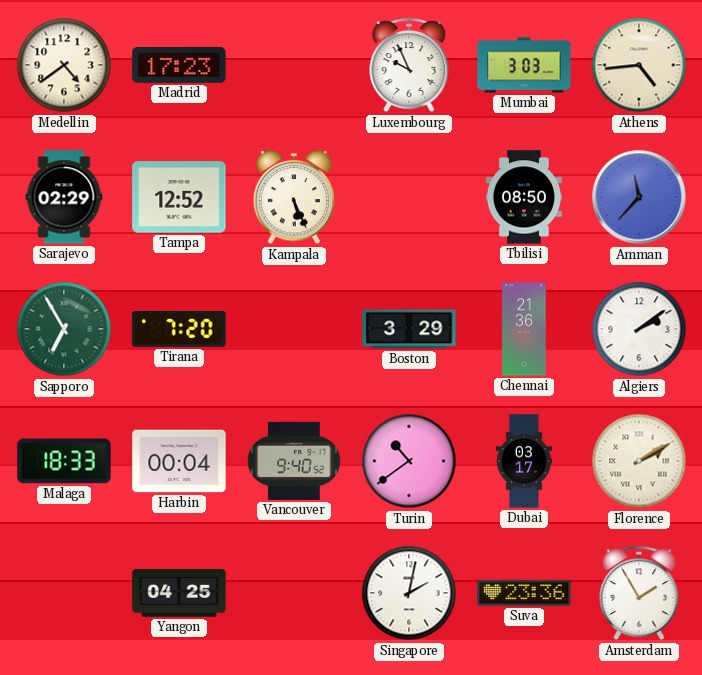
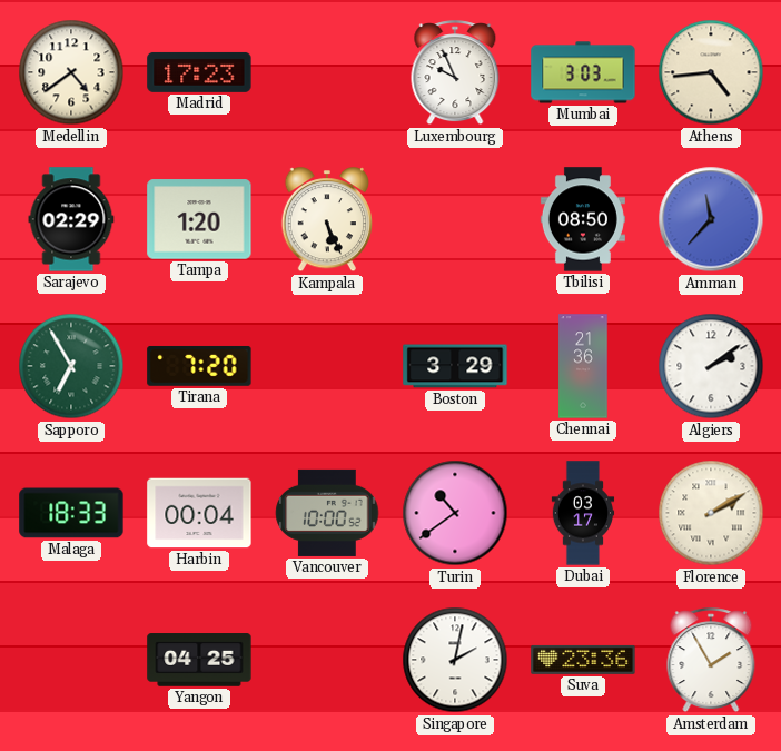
Tampa: 12:52 -> 1:20
Vancouver: 9:40 -> 10:00
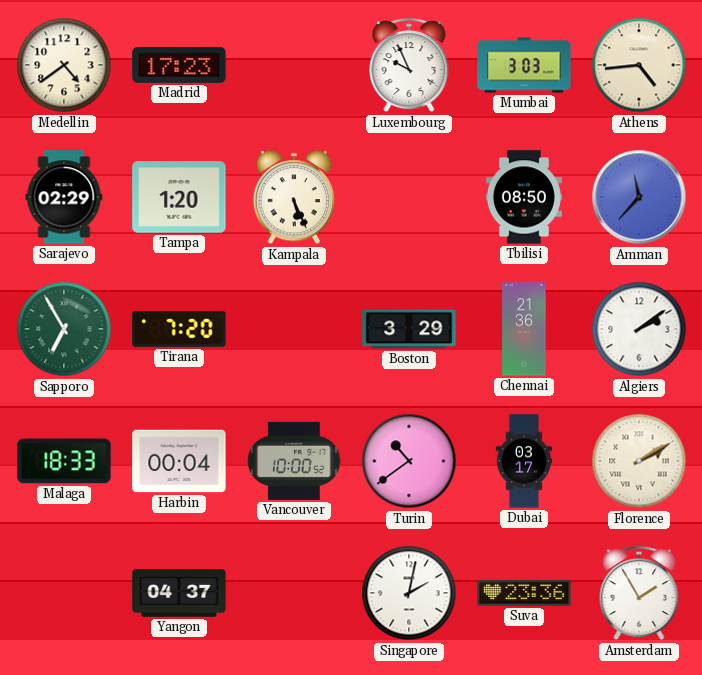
Yangon: 04:25 -> 04:37
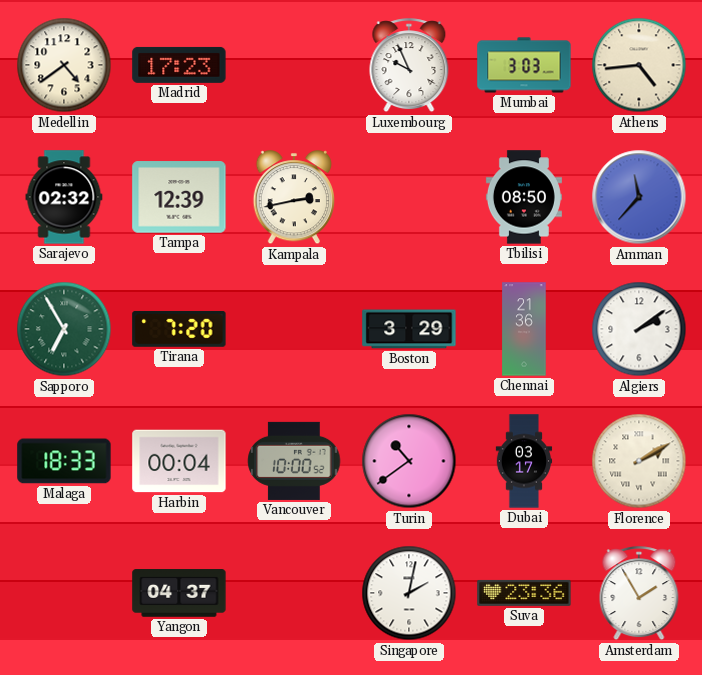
Sarajevo: 02:29 -> 02:32
Tampa: 1:20 -> 12:39
Kampala: 5:26 -> 2:43
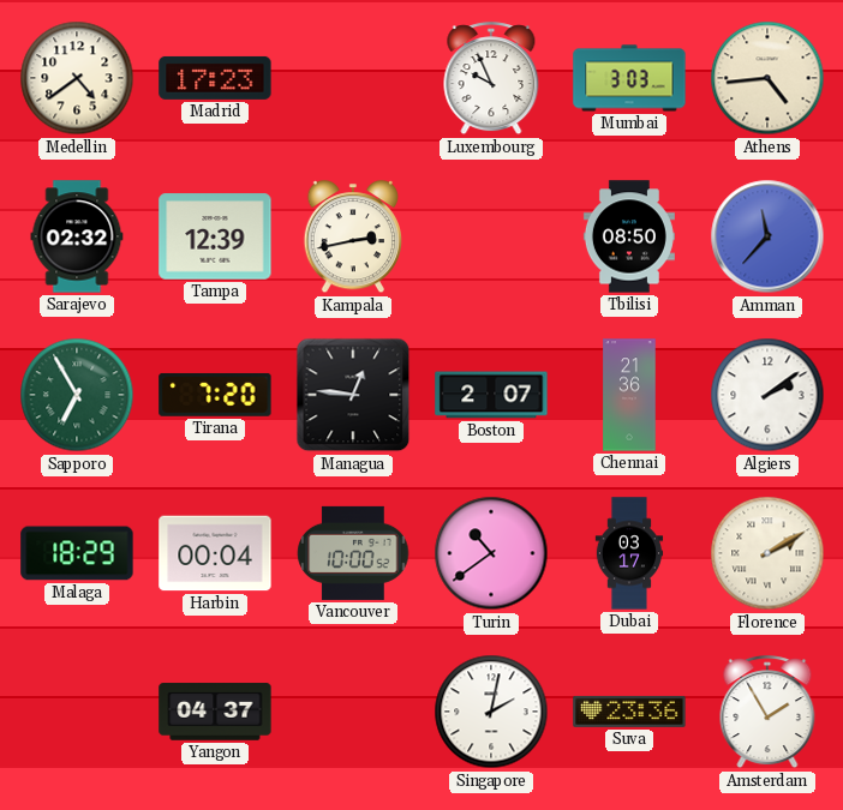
Managua: none -> 12:46
Boston: 3:29 -> 2:07
Malaga: 18:33 -> 18:29
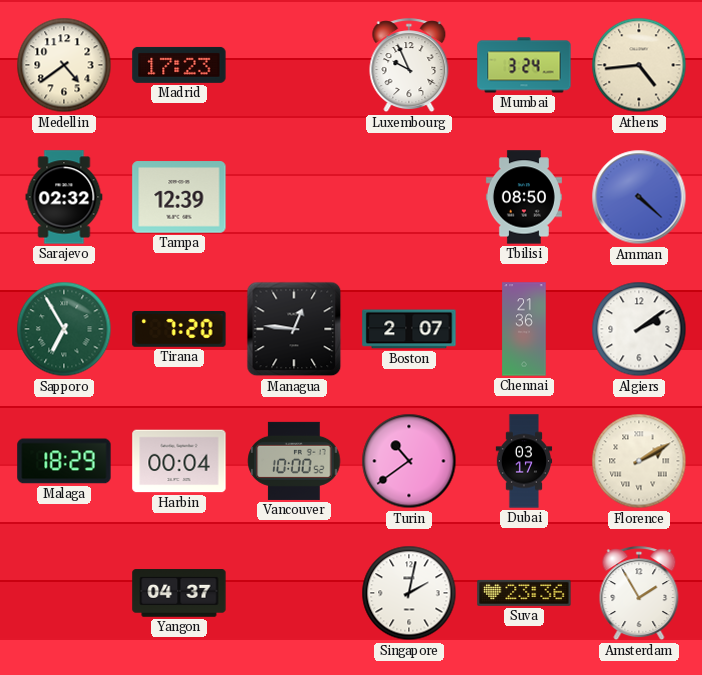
Mumbai: 3:03 -> 3:24
Kampala: 2:43 -> none
Amman: 11:37 -> 4:22
